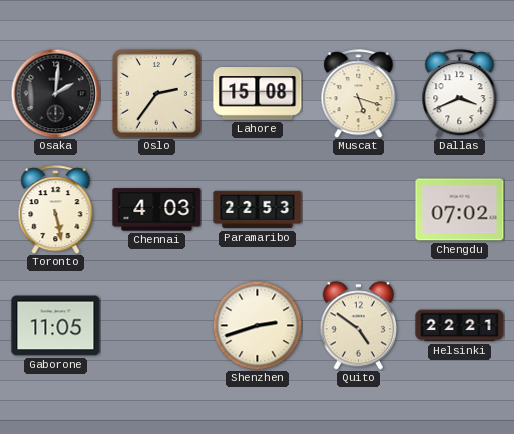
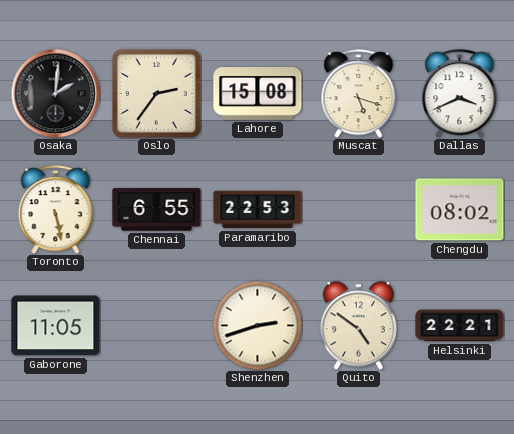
Chennai: 4:03 -> 6:55
Chengdu: 07:02 -> 08:02
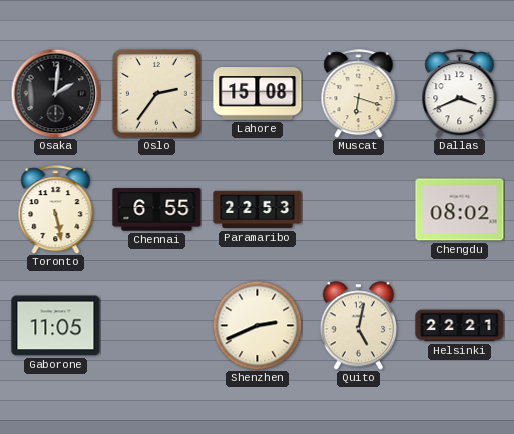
Muscat: 5:18 -> 6:18
Shenzhen: 2:42 -> 2:41
Quito: 4:51 -> 5:02
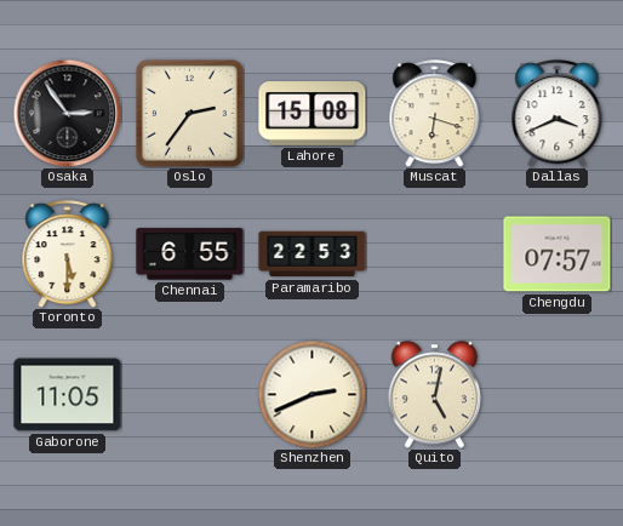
Osaka: 2:01 -> 2:54
Toronto: 5:28 -> 5:30
Chengdu: 08:02 -> 07:57
Helsinki: 22:21 -> none
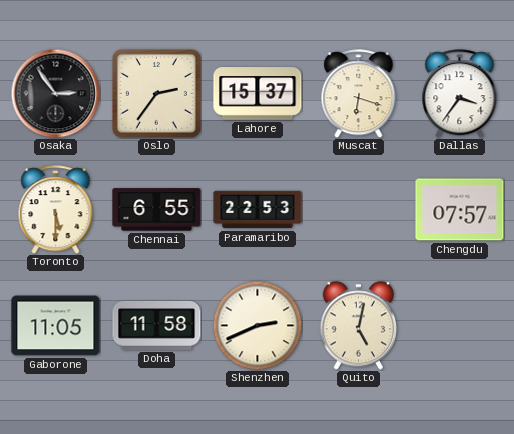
Lahore: 15:08 -> 15:37
Dallas: 3:41 -> 3:36
Doha: none -> 11:58
